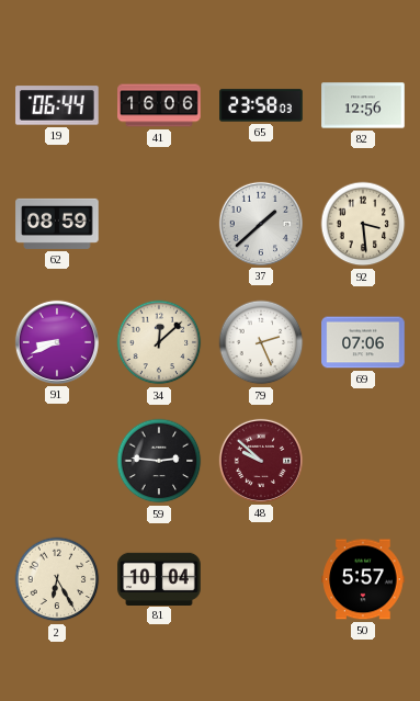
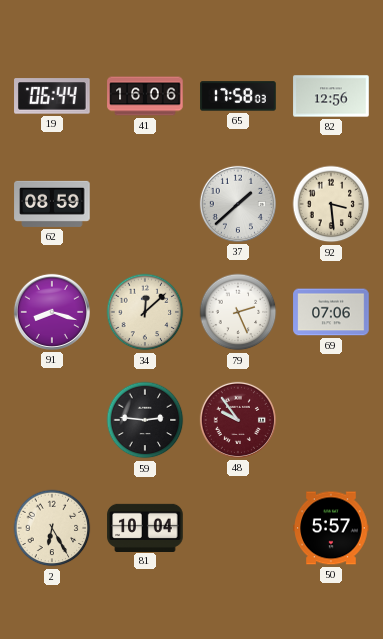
65: 23:58 -> 17:58
91: 8:41 -> 8:18
48: 9:52 -> 9:54
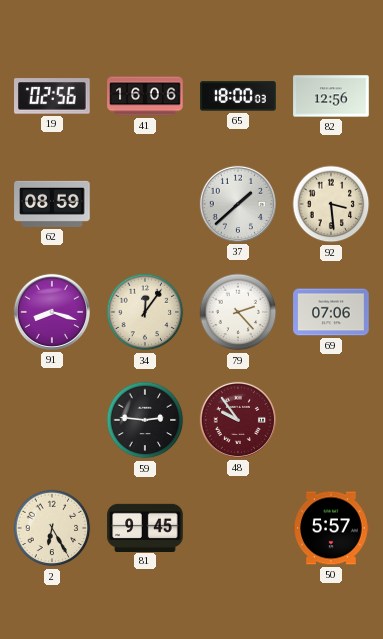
19: 06:44 -> 02:56
65: 17:58 -> 18:00
34: 12:08 -> 12:06
79: 2:26 -> 2:23
81: 10:04 -> 9:45
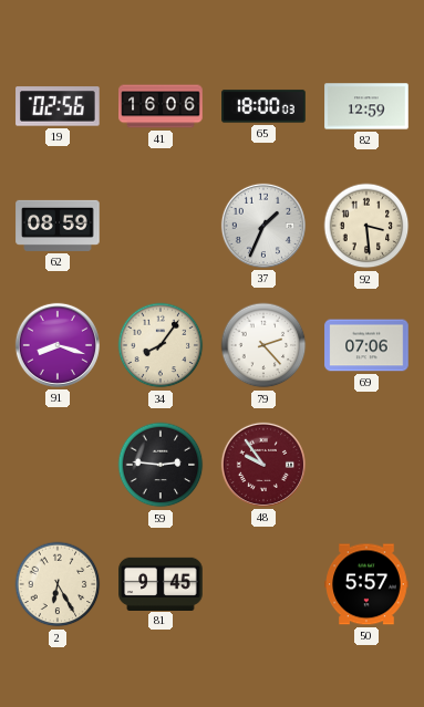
82: 12:56 -> 12:59
37: 1:38 -> 1:34
34: 12:06 -> 8:06
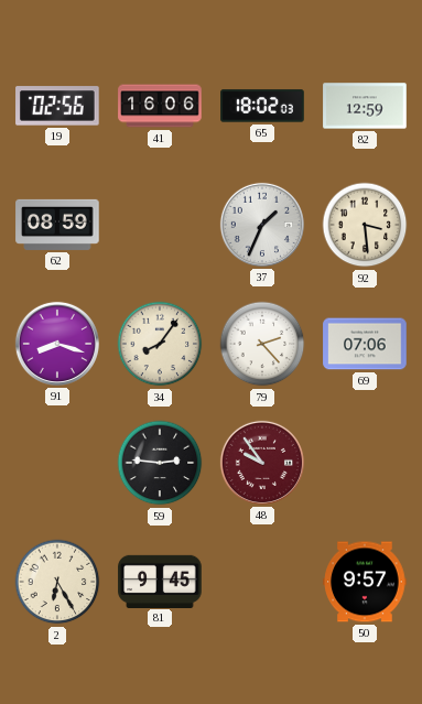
65: 18:00 -> 18:02
50: 5:57 -> 9:57
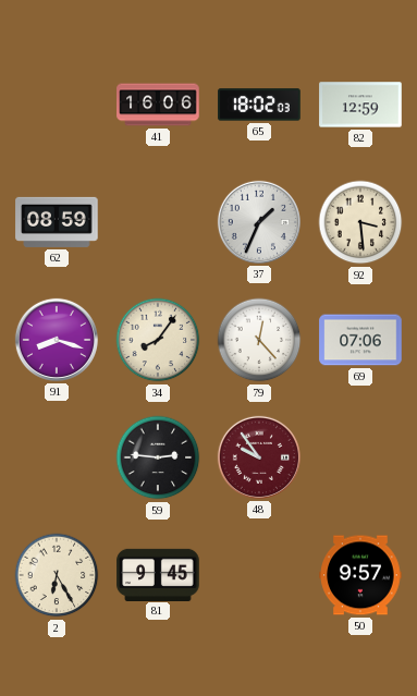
19: 02:56 -> none
79: 2:23 -> 12:23
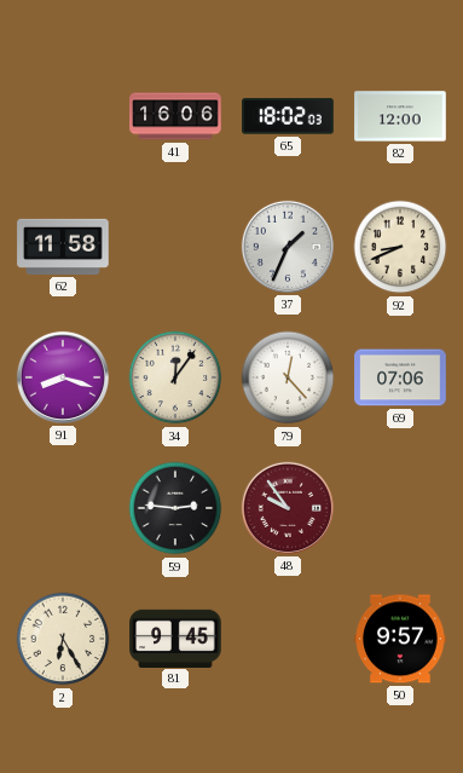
82: 12:59 -> 12:00
62: 08:59 -> 11:58
92: 3:29 -> 8:41
34: 8:06 -> 12:06
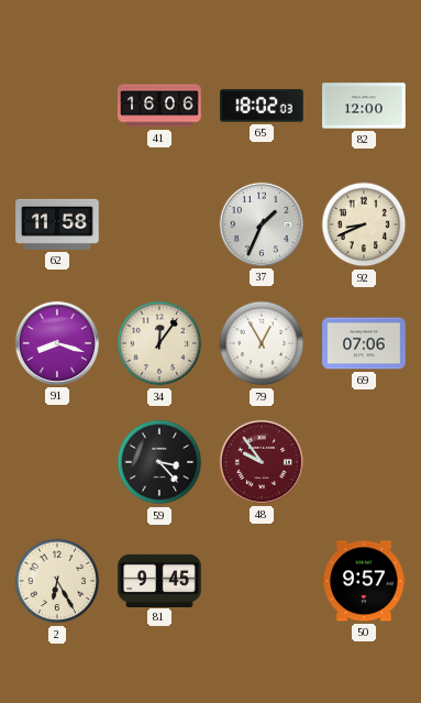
79: 12:23 -> 12:55
59: 2:46 -> 3:23
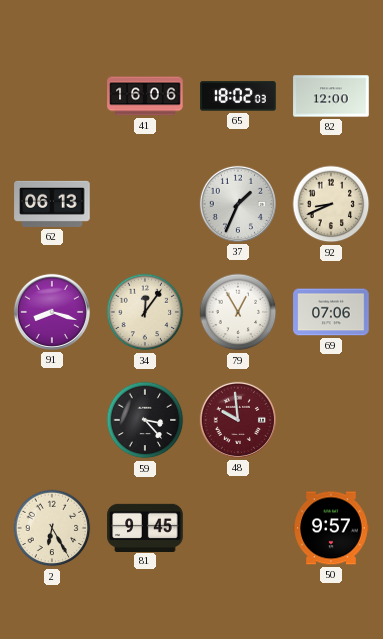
62: 11:58 -> 06:13
48: 9:54 -> 9:59
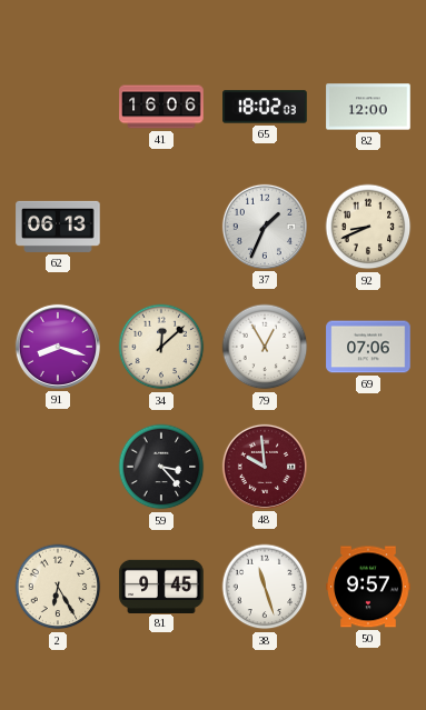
34: 12:06 -> 12:08
38: none -> 11:27
